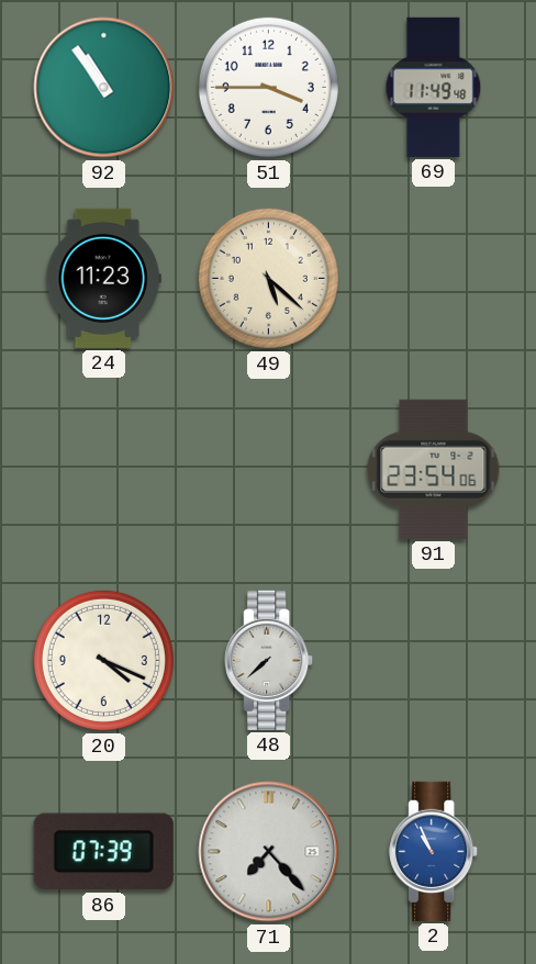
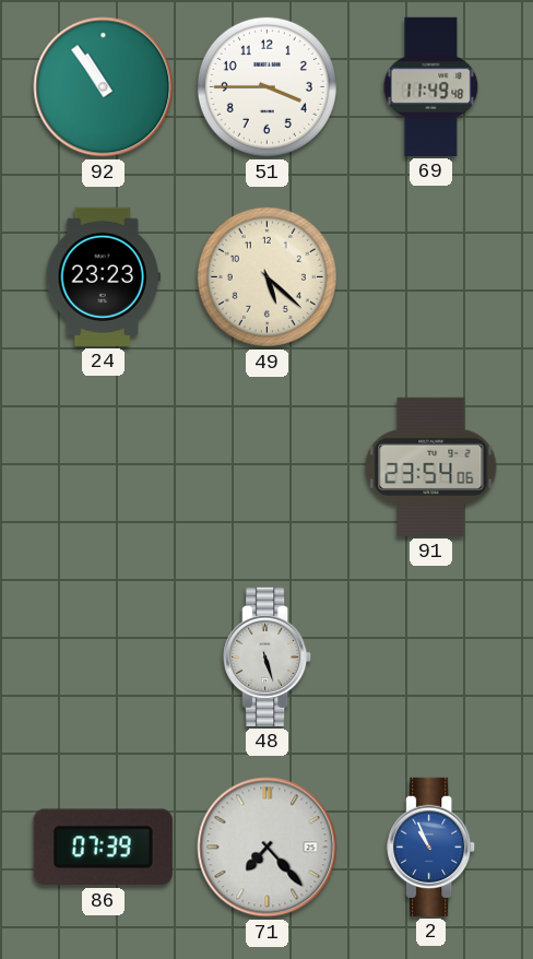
24: 11:23 -> 23:23
20: 4:19 -> none
48: 7:38 -> 5:27
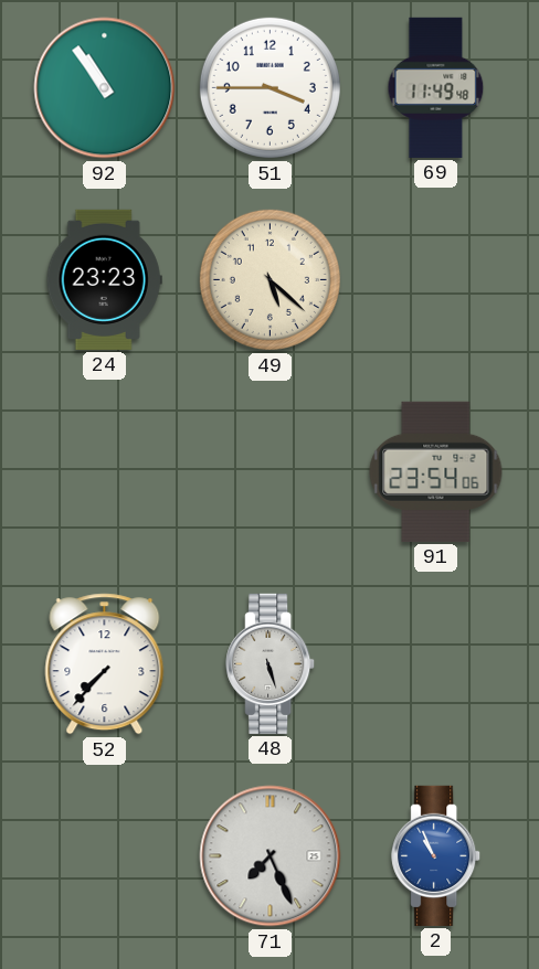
52: none -> 7:37
86: 07:39 -> none
71: 7:23 -> 7:26
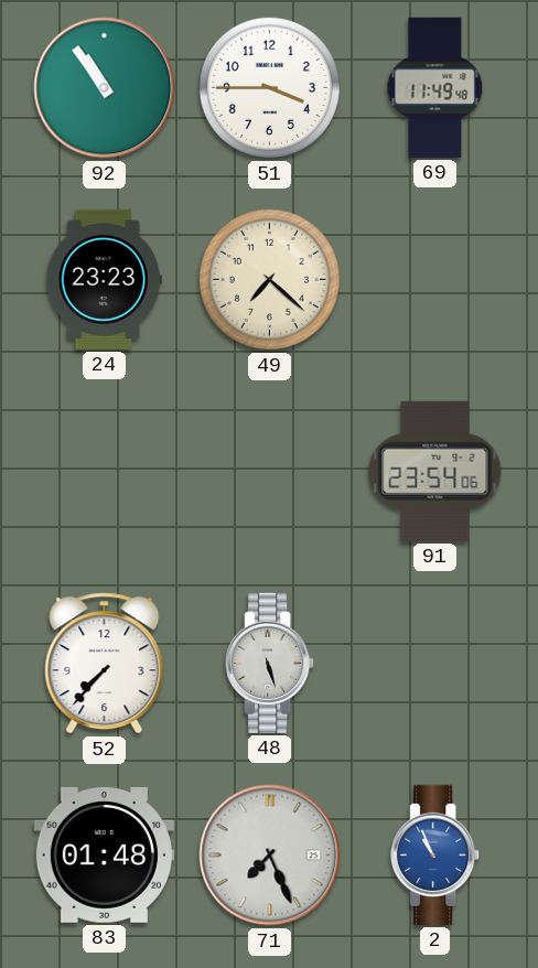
49: 5:22 -> 7:22
83: none -> 01:48
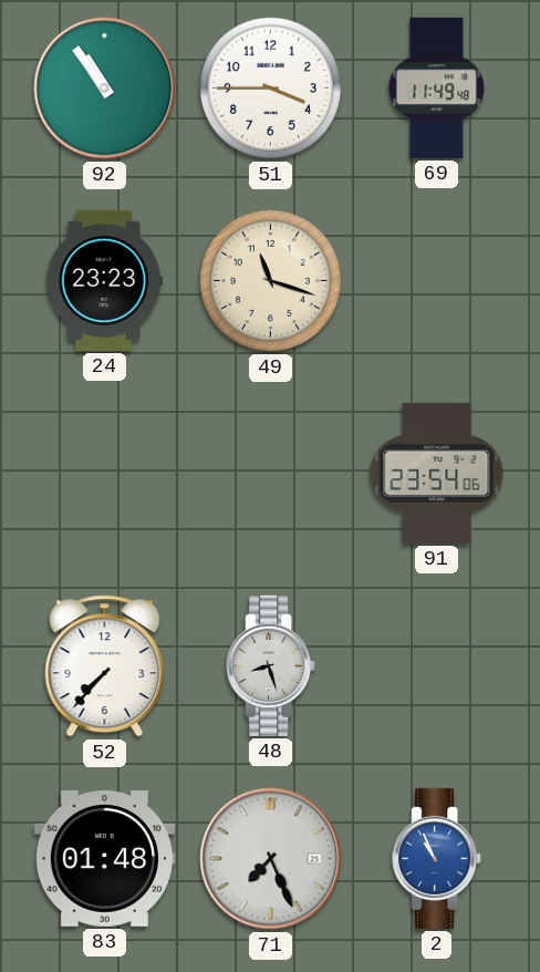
49: 7:22 -> 11:18
48: 5:27 -> 8:27
